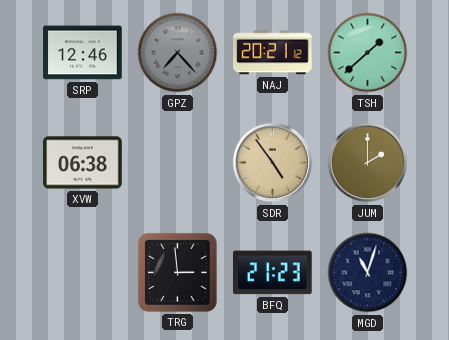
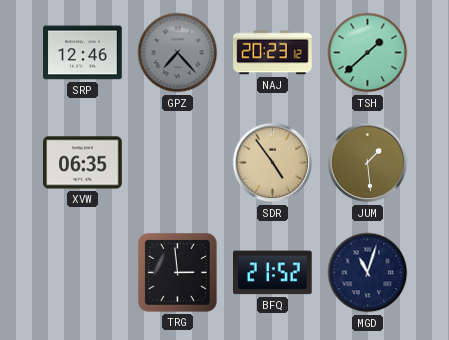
NAJ: 20:21 -> 20:23
XVW: 06:38 -> 06:35
JUM: 2:00 -> 1:29
BFQ: 21:23 -> 21:52
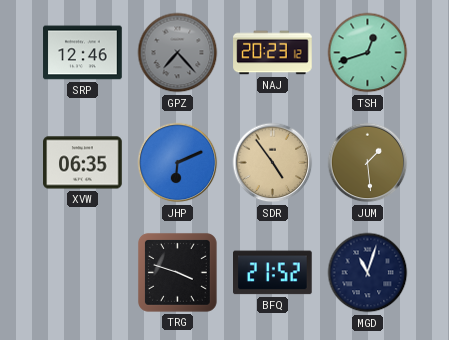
TSH: 1:38 -> 12:42
JHP: none -> 6:11
TRG: 2:59 -> 3:48
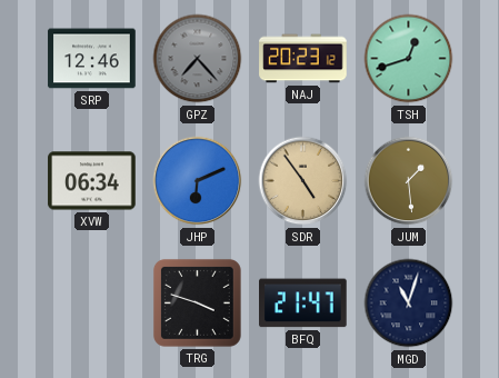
XVW: 06:35 -> 06:34
BFQ: 21:52 -> 21:47
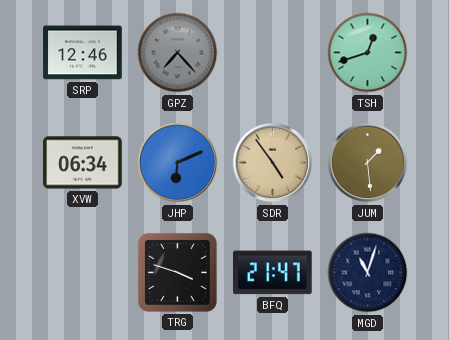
NAJ: 20:23 -> none
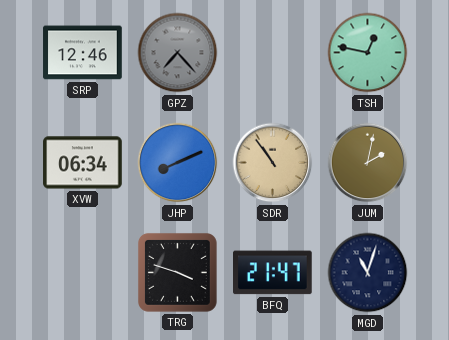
TSH: 12:42 -> 12:47
JHP: 6:11 -> 8:11
SDR: 4:54 -> 10:54
JUM: 1:29 -> 2:02
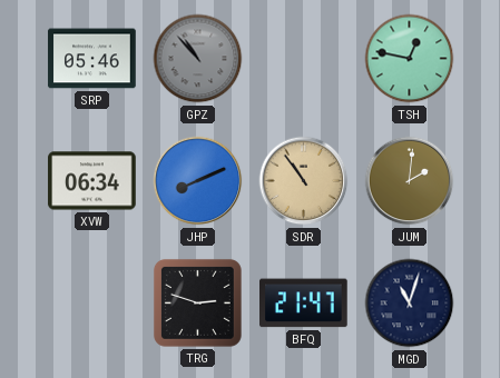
SRP: 12:46 -> 05:46
GPZ: 7:23 -> 10:53
JUM: 2:02 -> 2:01
TRG: 3:48 -> 2:48
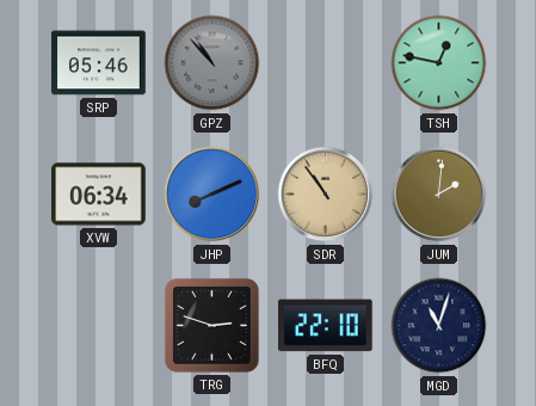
BFQ: 21:47 -> 22:10
